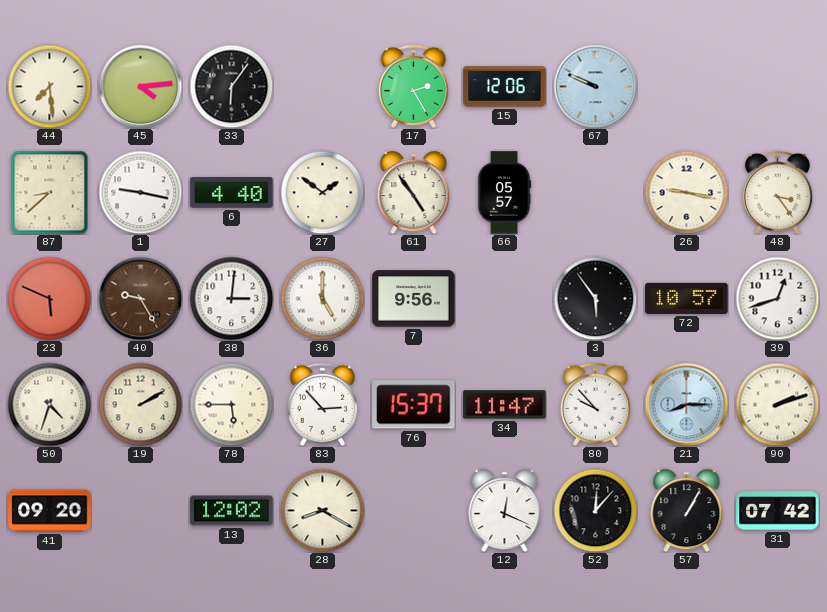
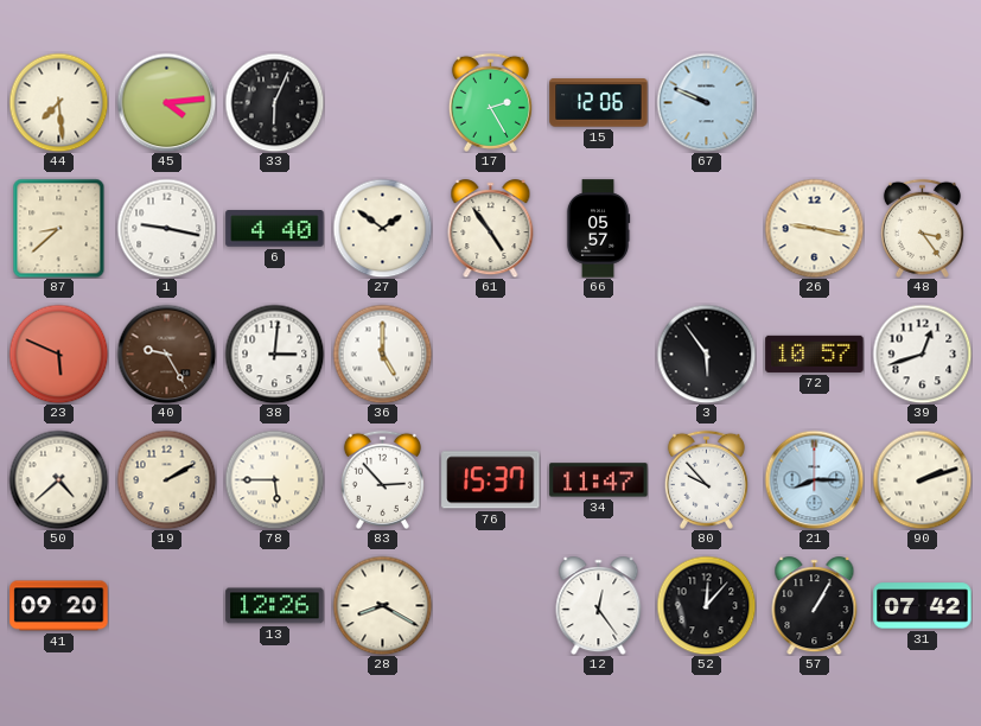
33: 6:06 -> 6:04
7: 9:56 -> none
50: 4:33 -> 4:38
13: 12:02 -> 12:26
12: 12:19 -> 12:24
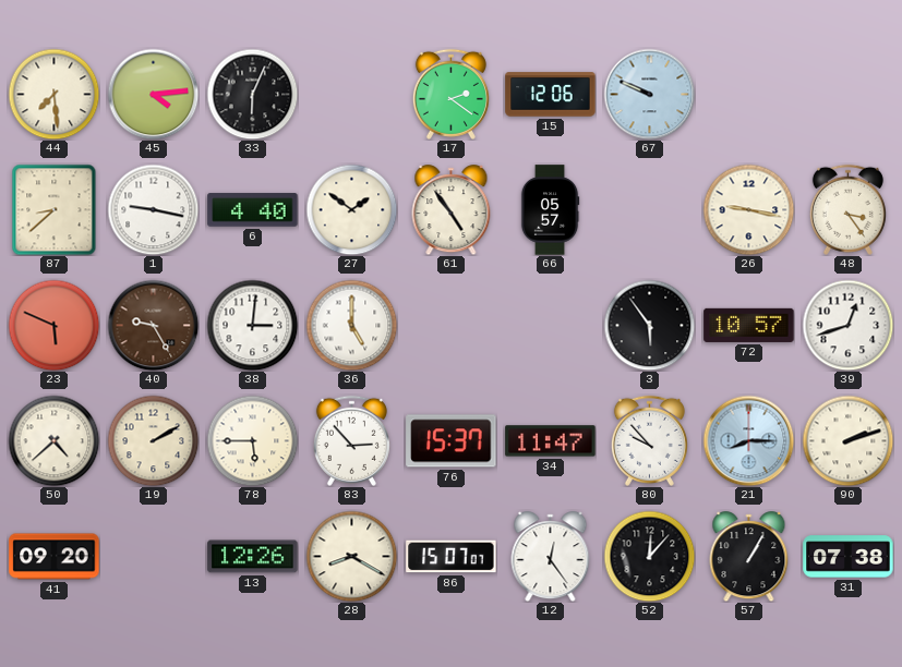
17: 2:25 -> 2:21
86: none -> 15:07
31: 07:42 -> 07:38
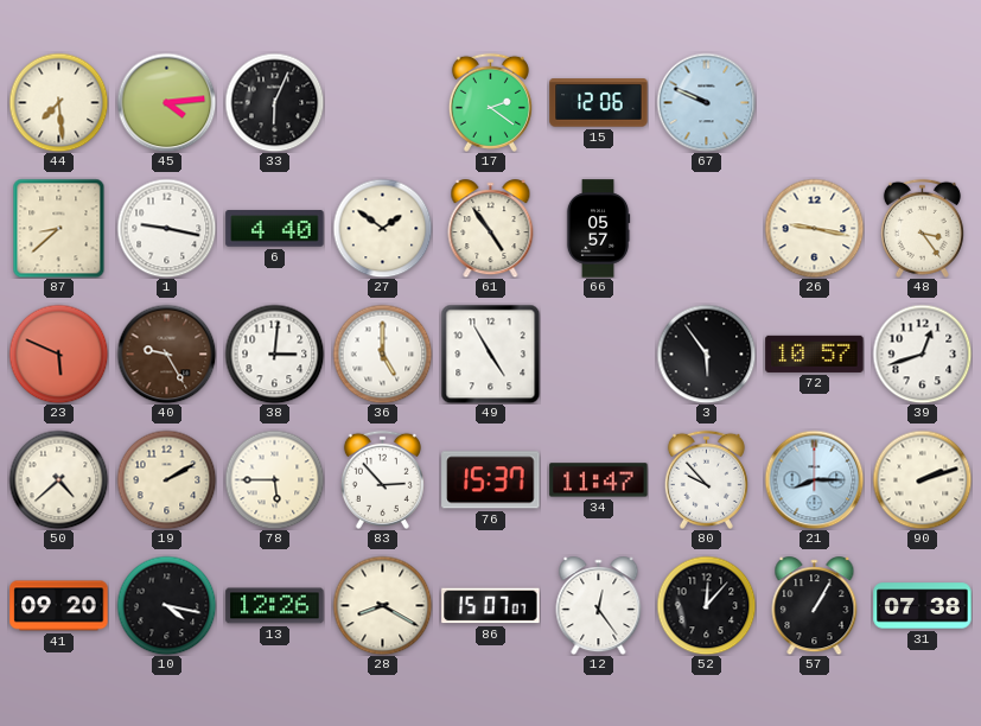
49: none -> 4:55
10: none -> 4:17
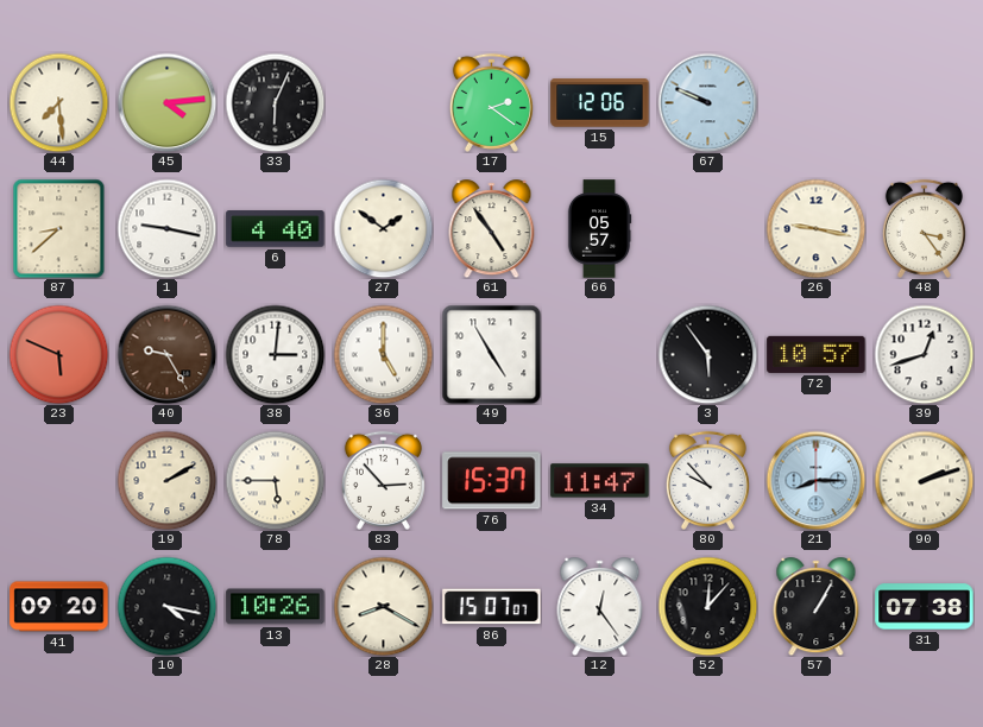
50: 4:38 -> none
13: 12:26 -> 10:26
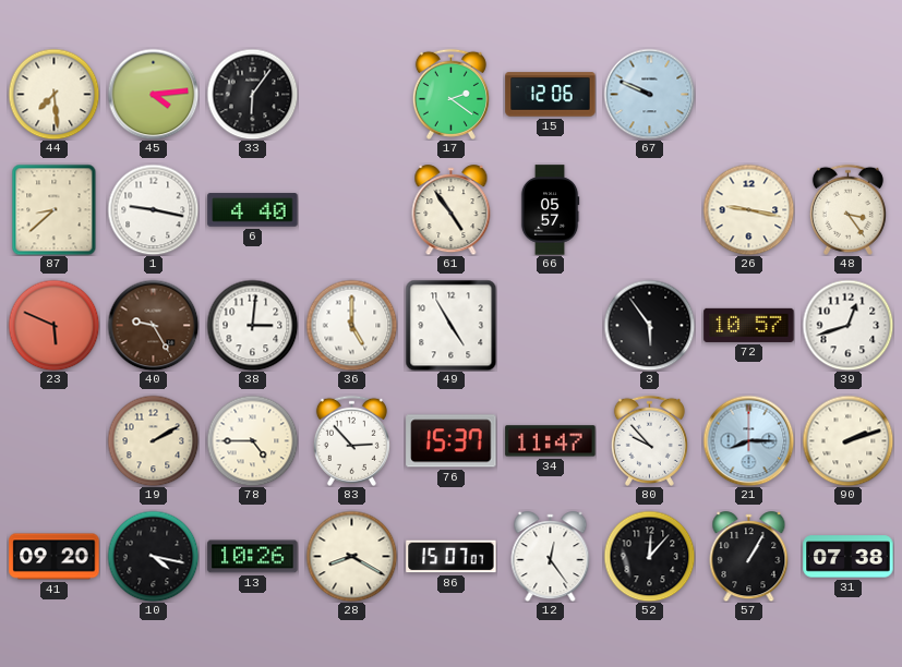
33: 6:04 -> 6:06
27: 1:51 -> none
78: 5:45 -> 4:45
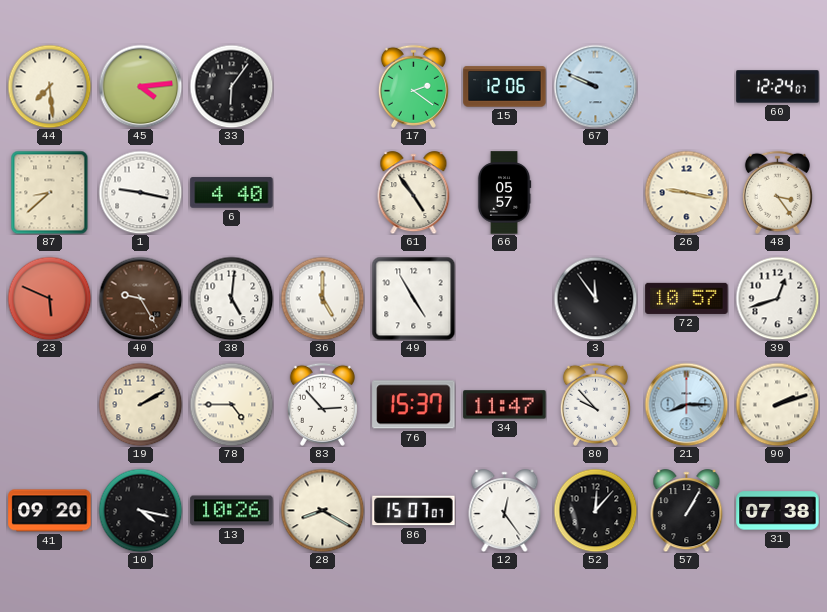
60: none -> 12:24
38: 3:01 -> 5:01
3: 5:54 -> 11:54
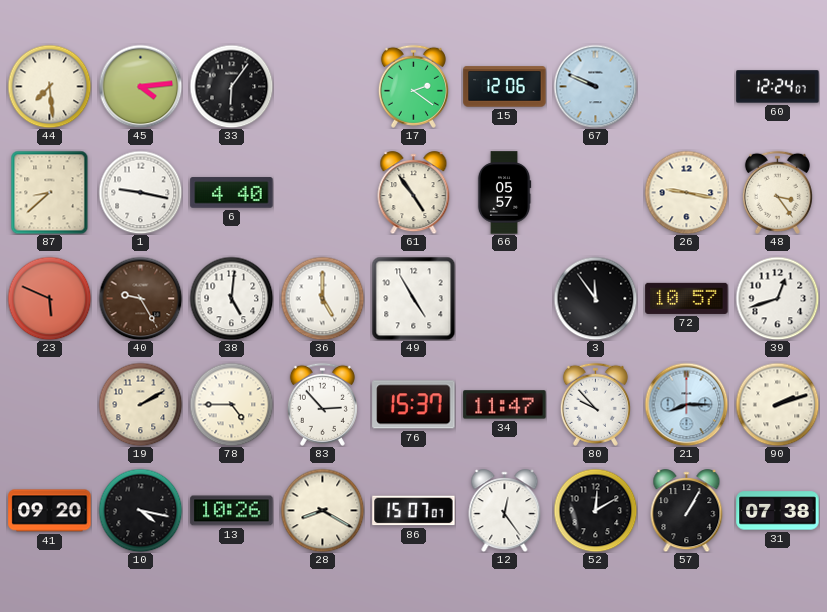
52: 12:07 -> 12:10
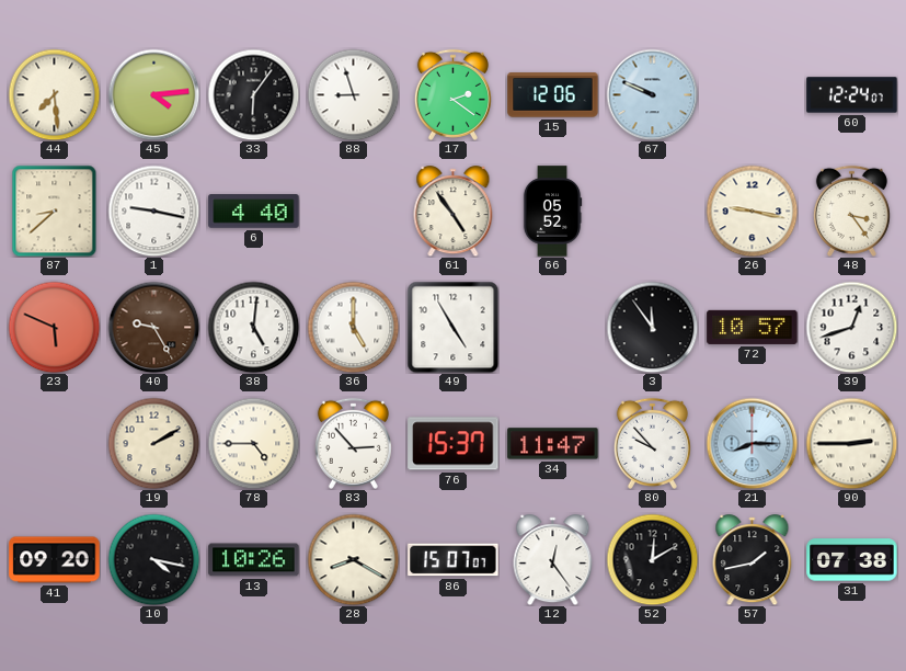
88: none -> 8:57
66: 05:57 -> 05:52
90: 2:12 -> 2:45
57: 1:05 -> 1:43
